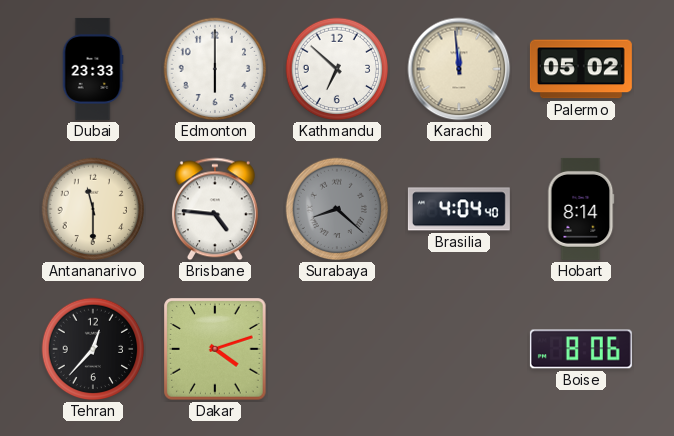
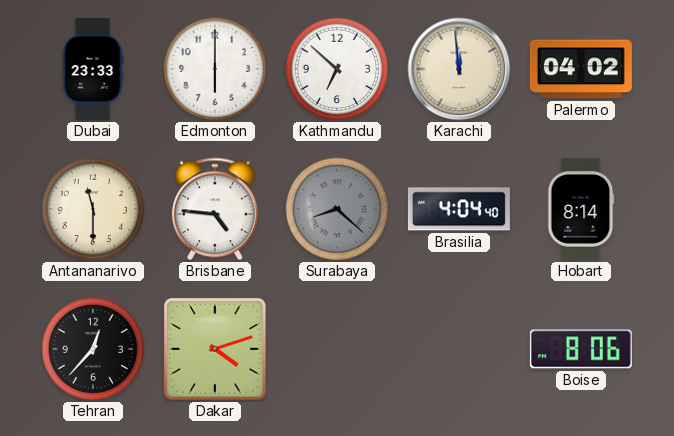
Palermo: 05:02 -> 04:02
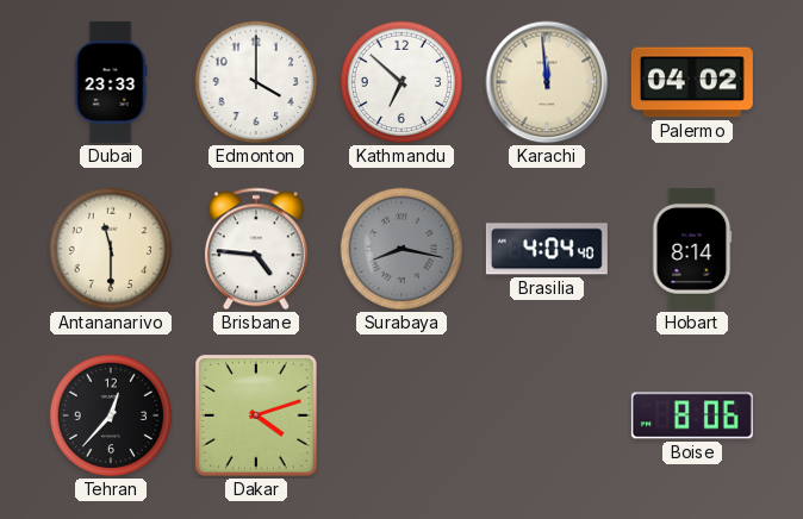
Edmonton: 6:00 -> 4:00
Surabaya: 8:22 -> 8:17
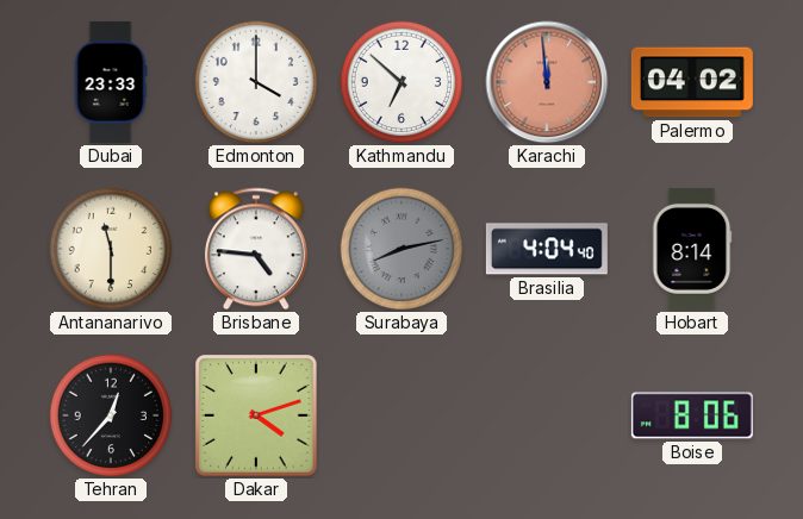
Karachi dial: cream -> salmon
Surabaya: 8:17 -> 8:13
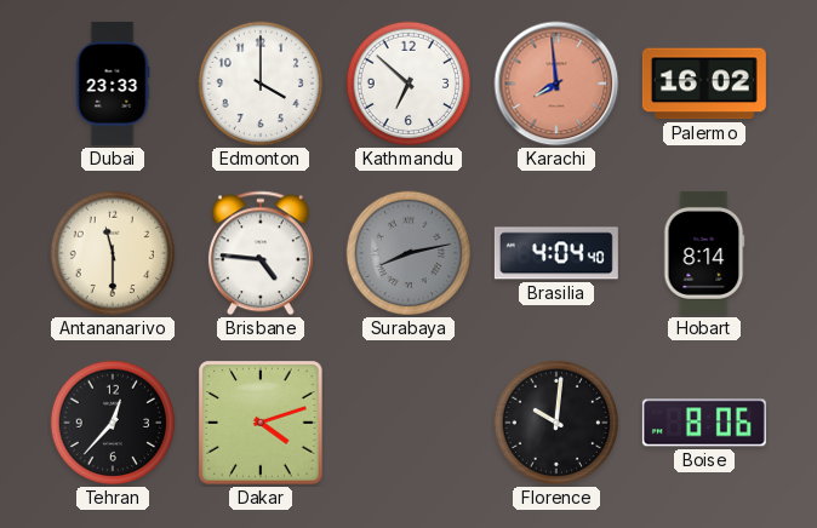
Karachi: 11:59 -> 7:59
Palermo: 04:02 -> 16:02
Florence: none -> 10:01
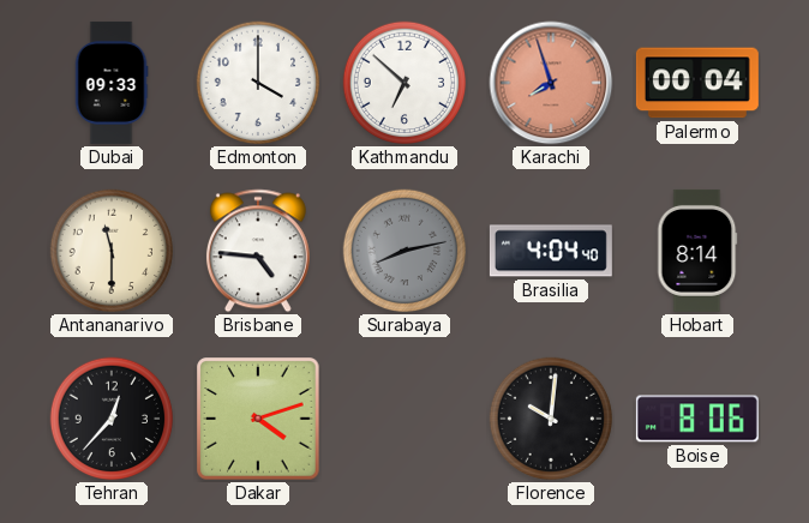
Dubai: 23:33 -> 09:33
Karachi: 7:59 -> 7:57
Palermo: 16:02 -> 00:04
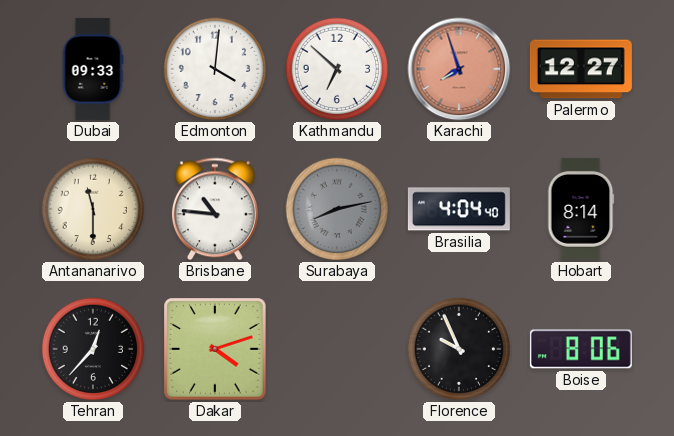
Edmonton: 4:00 -> 4:01
Palermo: 00:04 -> 12:27
Brisbane: 4:46 -> 10:46
Florence: 10:01 -> 9:56
